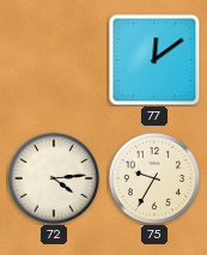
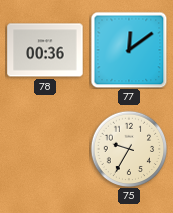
78: none -> 00:36
72: 4:14 -> none
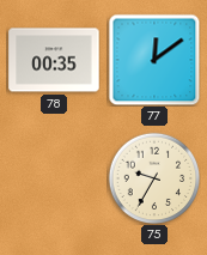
78: 00:36 -> 00:35
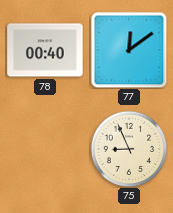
78: 00:35 -> 00:40
75: 9:35 -> 8:56
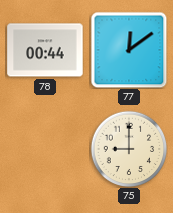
78: 00:40 -> 00:44
75: 8:56 -> 9:00
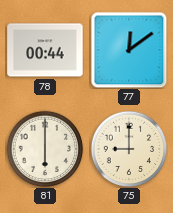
81: none -> 6:00
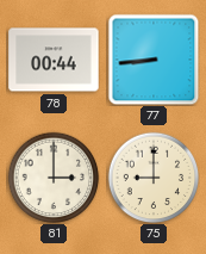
77: 12:09 -> 8:44
81: 6:00 -> 3:00
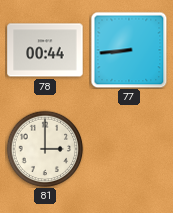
75: 9:00 -> none
